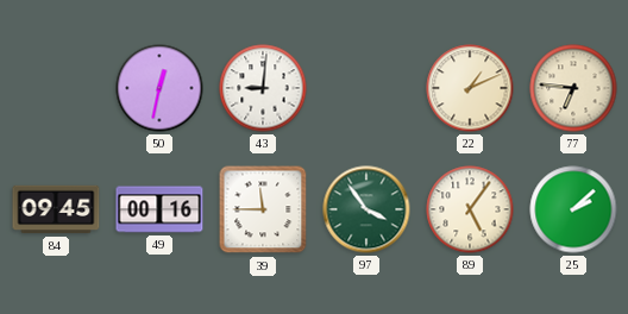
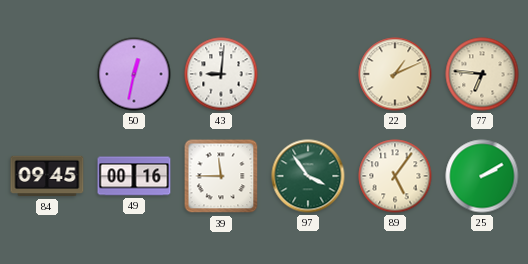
25: 2:08 -> 2:10
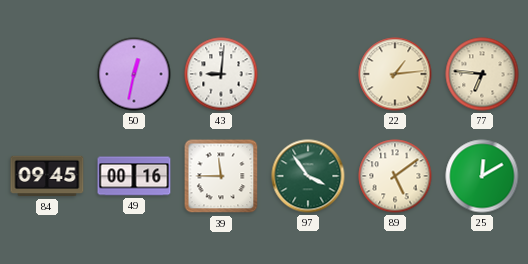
22: 1:11 -> 1:14
89: 5:06 -> 5:09
25: 2:10 -> 12:10
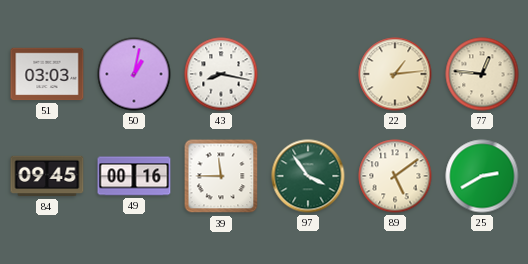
51: none -> 03:03
50: 12:32 -> 1:02
43: 9:01 -> 8:17
77: 6:46 -> 12:46
25: 12:10 -> 2:40
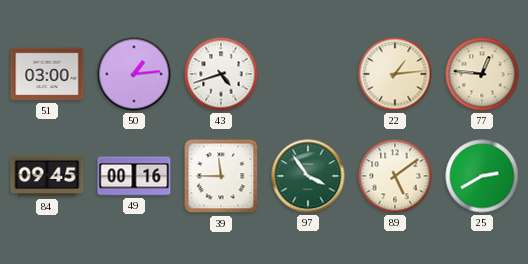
51: 03:03 -> 03:00
50: 1:02 -> 1:14
43: 8:17 -> 4:42
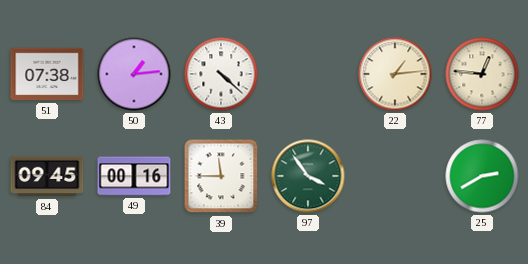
51: 03:00 -> 07:38
43: 4:42 -> 4:22
89: 5:09 -> none
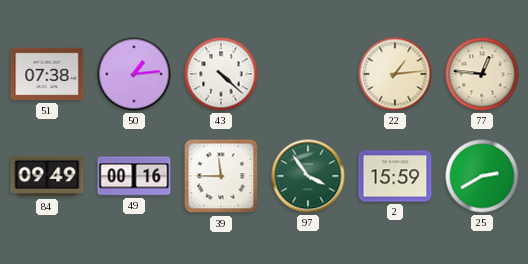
84: 09:45 -> 09:49
2: none -> 15:59
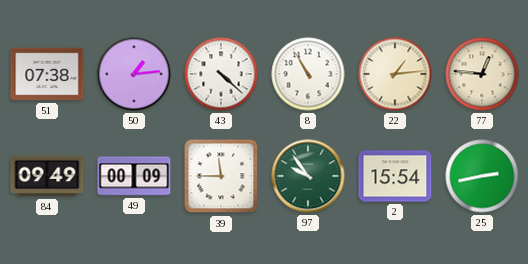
8: none -> 10:55
49: 00:16 -> 00:09
97: 3:54 -> 9:54
2: 15:59 -> 15:54
25: 2:40 -> 2:43
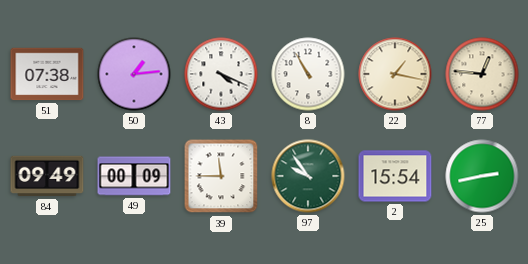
43: 4:22 -> 4:19
22: 1:14 -> 1:17
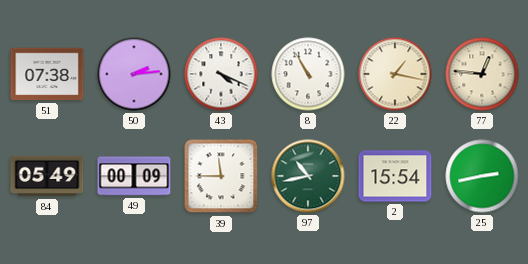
50: 1:14 -> 2:14
84: 09:49 -> 05:49
97: 9:54 -> 10:43
